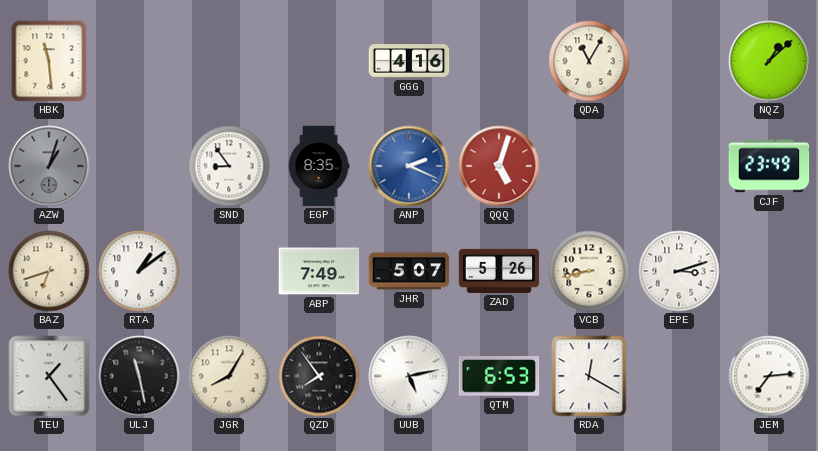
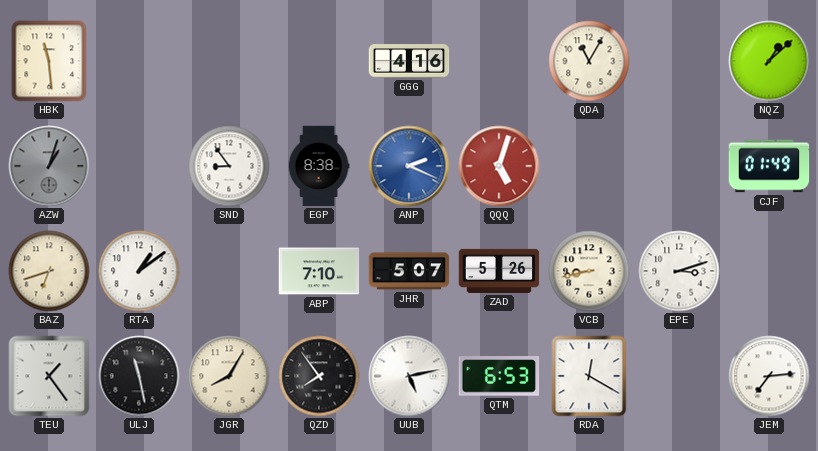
EGP: 8:35 -> 8:38
CJF: 23:49 -> 01:49
ABP: 7:49 -> 7:10
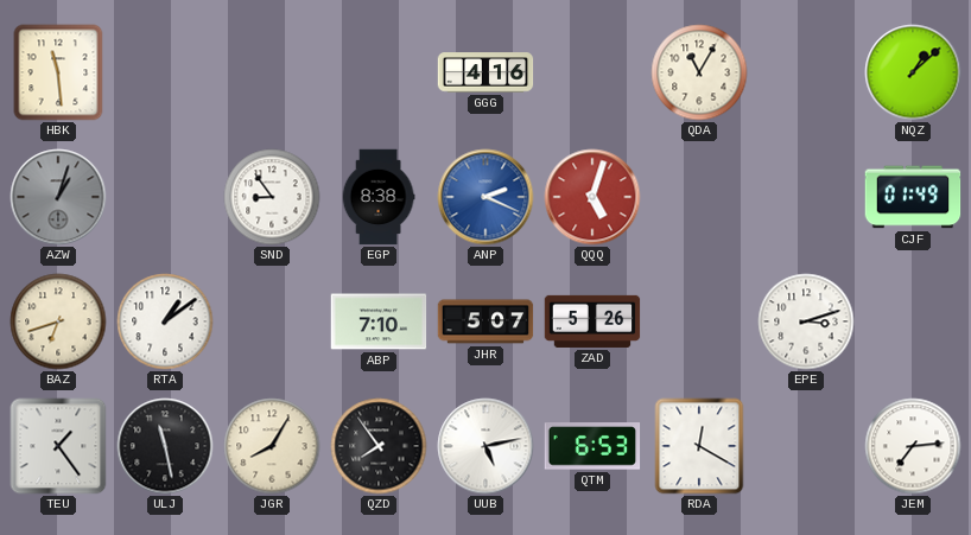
VCB: 8:43 -> none
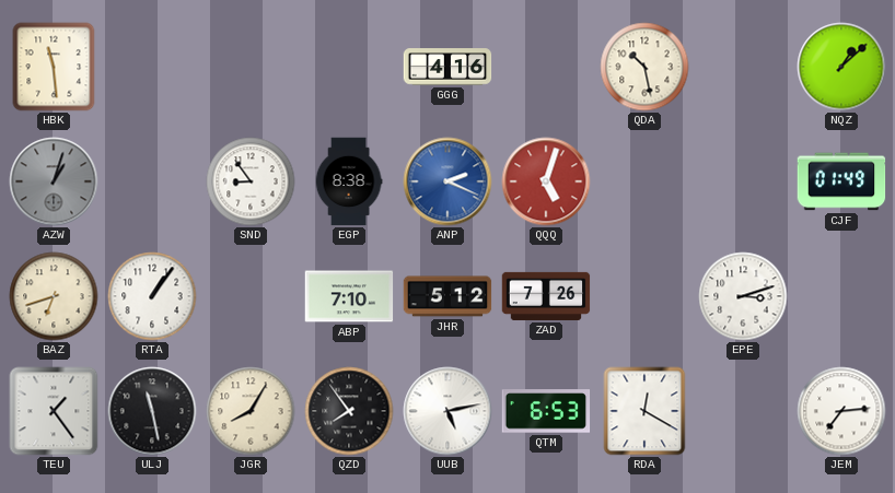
QDA: 11:05 -> 10:28
RTA: 1:09 -> 1:06
JHR: 5:07 -> 5:12
ZAD: 5:26 -> 7:26
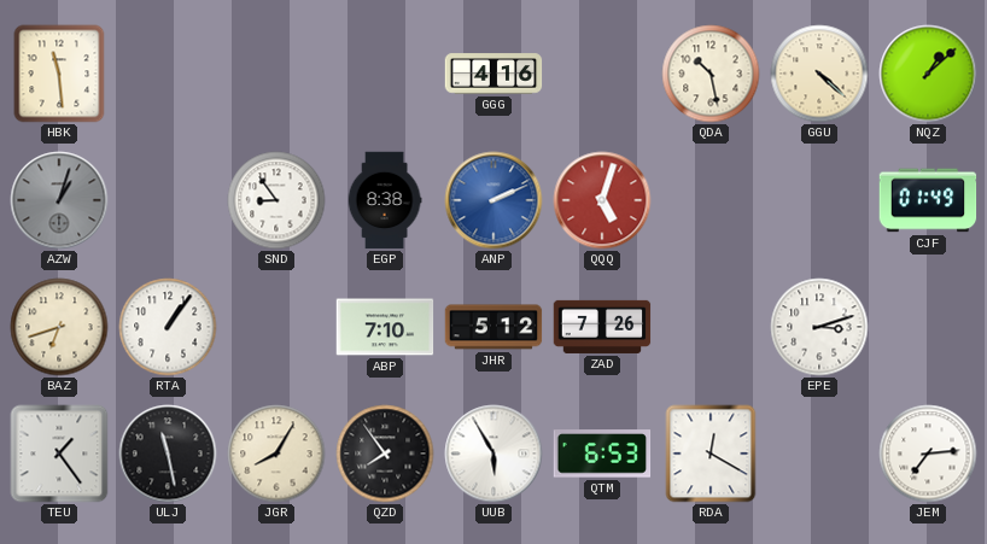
GGU: none -> 4:22
ANP: 2:19 -> 2:11
UUB: 5:13 -> 5:55
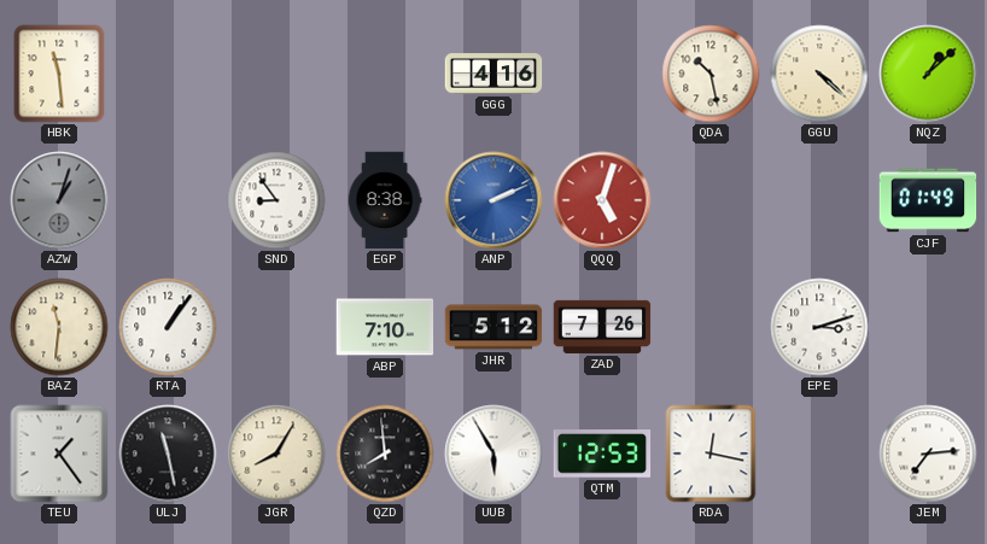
BAZ: 6:42 -> 11:31
QZD: 7:54 -> 7:59
QTM: 6:53 -> 12:53
RDA: 12:20 -> 12:17
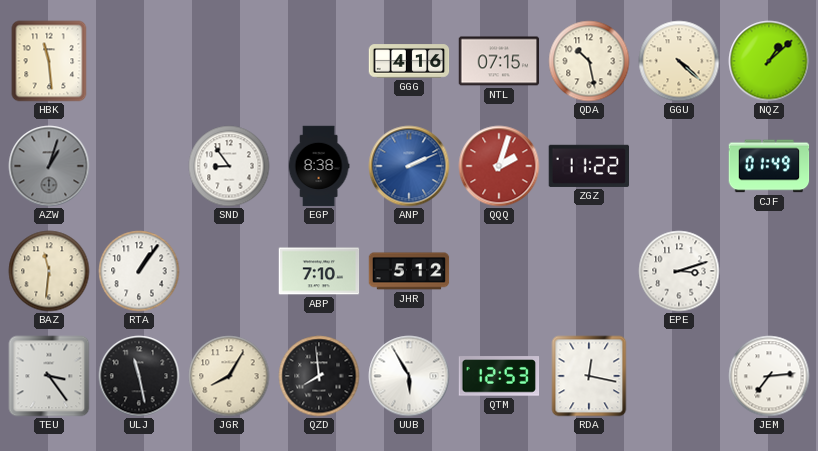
NTL: none -> 07:15
QQQ: 5:03 -> 2:03
ZGZ: none -> 11:22
ZAD: 7:26 -> none
TEU: 1:24 -> 3:24
